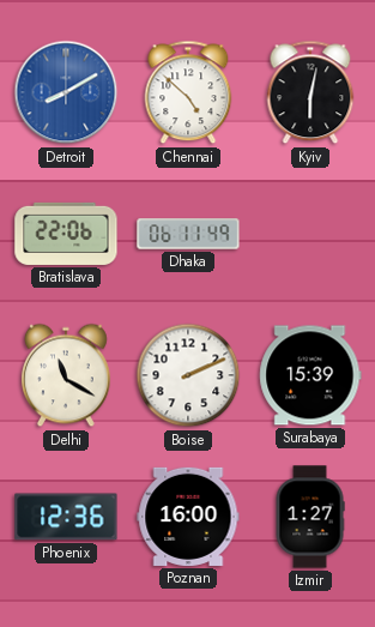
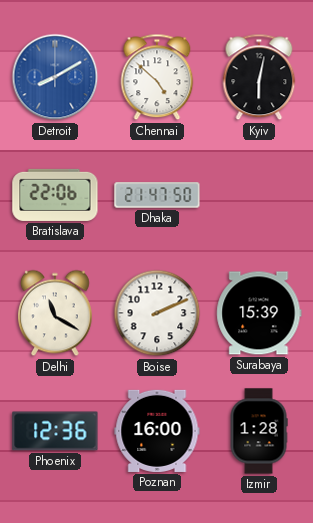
Dhaka: 06:11 -> 21:47
Izmir: 1:27 -> 1:28
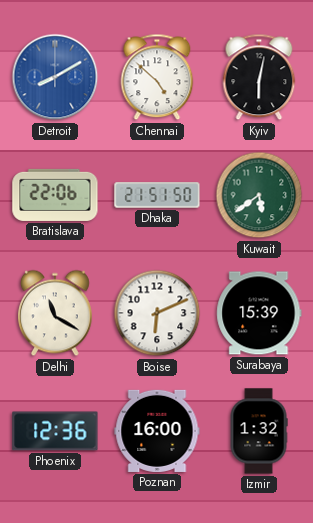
Dhaka: 21:47 -> 21:51
Kuwait: none -> 5:39
Boise: 2:11 -> 6:11
Izmir: 1:28 -> 1:32
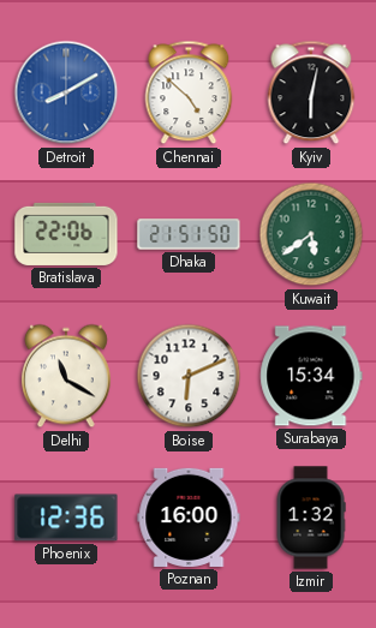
Surabaya: 15:39 -> 15:34
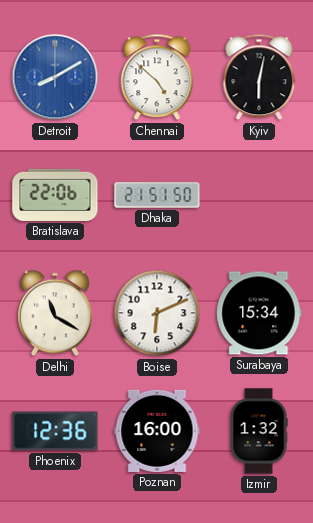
Kuwait: 5:39 -> none
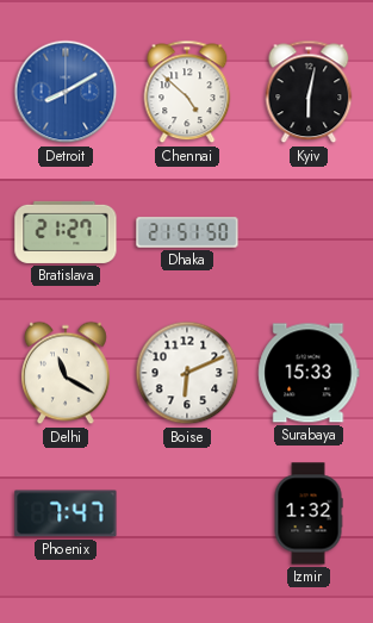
Bratislava: 22:06 -> 21:27
Surabaya: 15:34 -> 15:33
Phoenix: 12:36 -> 7:47
Poznan: 16:00 -> none
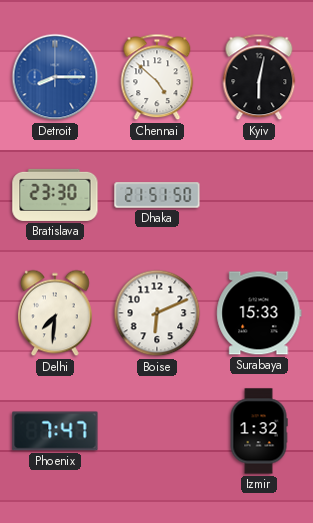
Detroit: 8:10 -> 8:15
Bratislava: 21:27 -> 23:30
Delhi: 11:20 -> 7:31
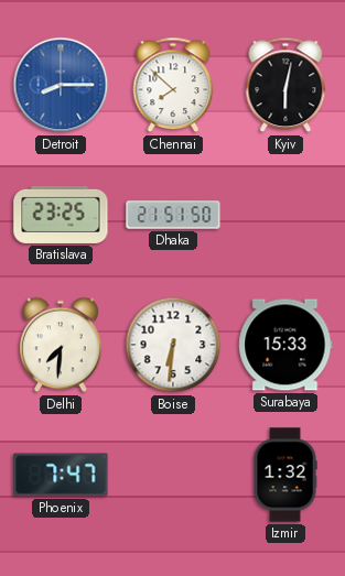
Chennai: 4:52 -> 7:52
Bratislava: 23:30 -> 23:25
Boise: 6:11 -> 6:31
